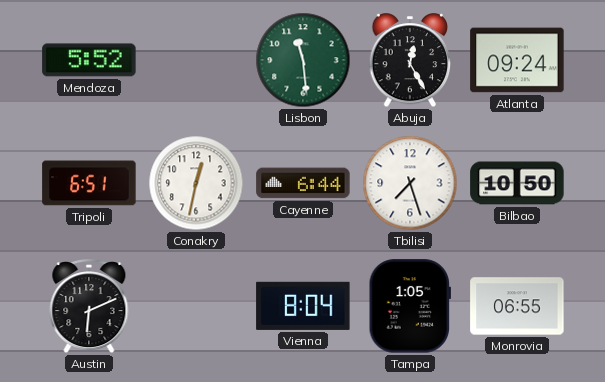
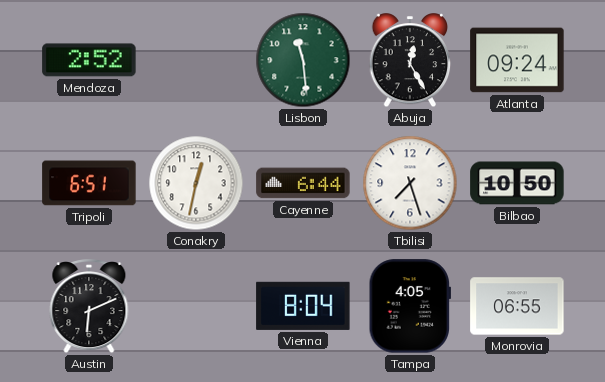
Mendoza: 5:52 -> 2:52
Tampa: 1:05 -> 4:05
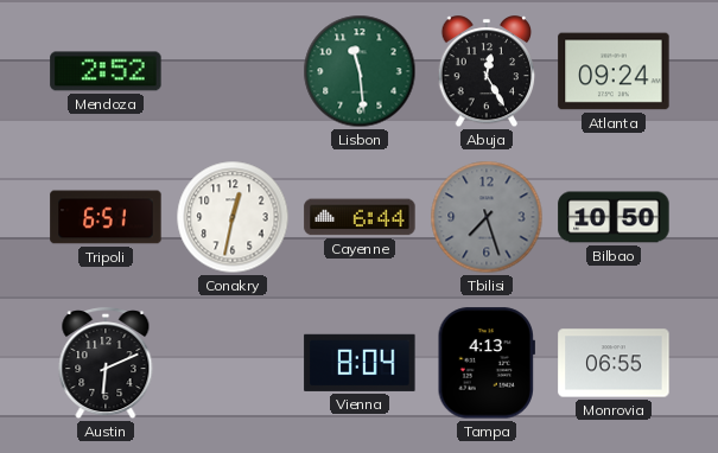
Tbilisi dial: white -> grey
Tampa: 4:05 -> 4:13
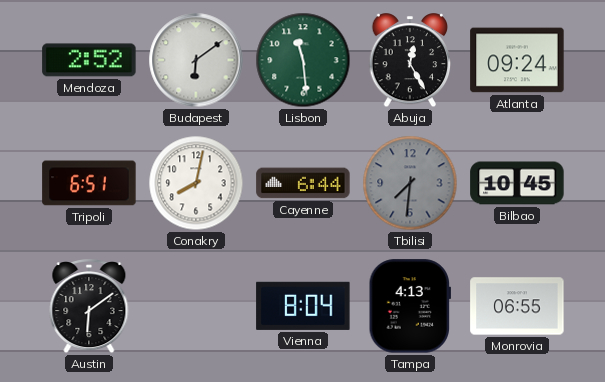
Budapest: none -> 6:09
Conakry: 12:32 -> 8:02
Tbilisi: 7:27 -> 7:31
Bilbao: 10:50 -> 10:45
Austin: 6:11 -> 6:09
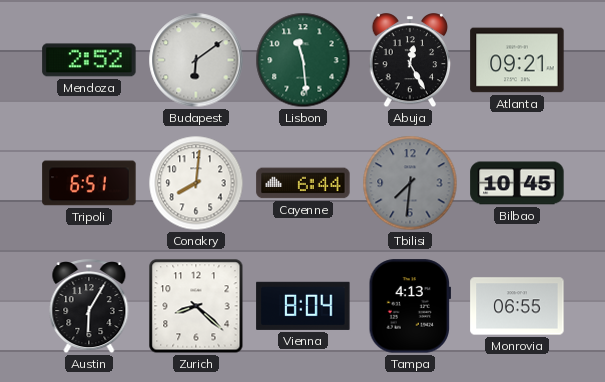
Atlanta: 09:24 -> 09:21
Conakry: 8:02 -> 8:01
Austin: 6:09 -> 6:05
Zurich: none -> 8:22
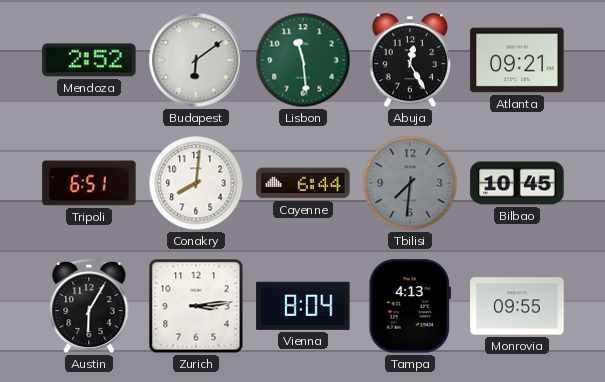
Zurich: 8:22 -> 3:14
Monrovia: 06:55 -> 09:55
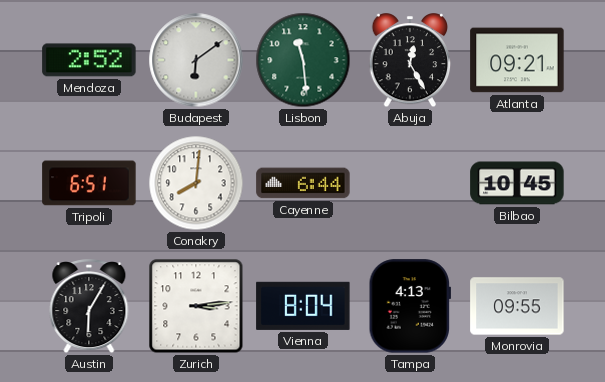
Tbilisi: 7:31 -> none
